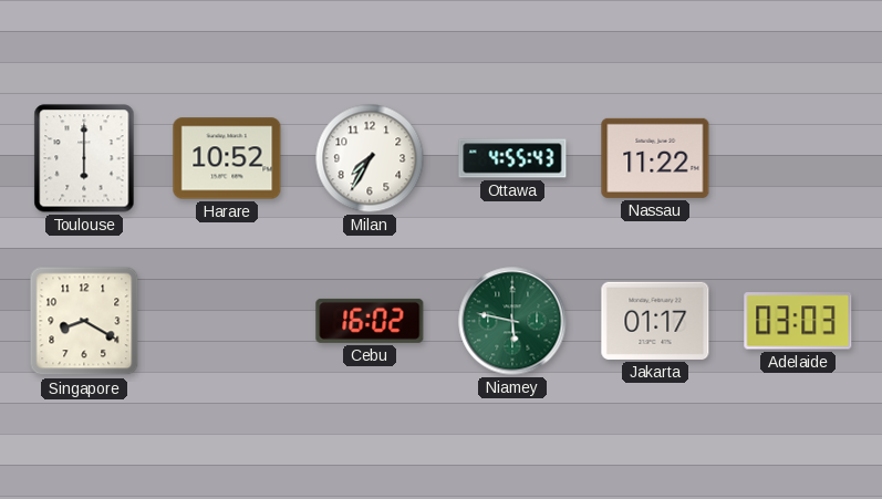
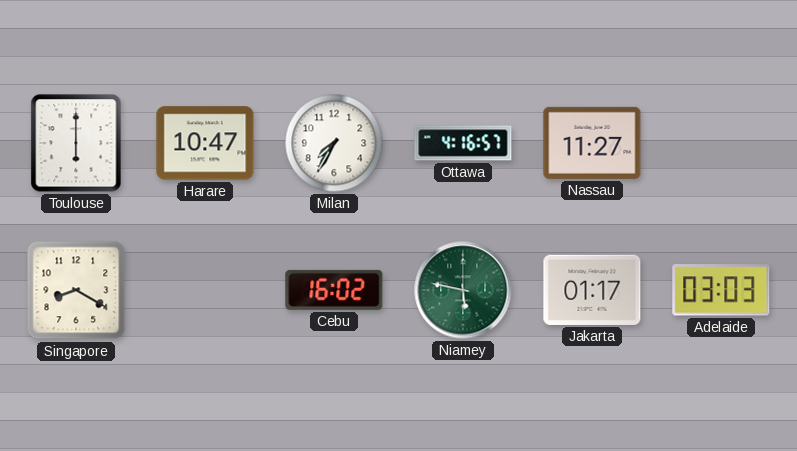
Harare: 10:52 -> 10:47
Ottawa: 4:55 -> 4:16
Nassau: 11:22 -> 11:27
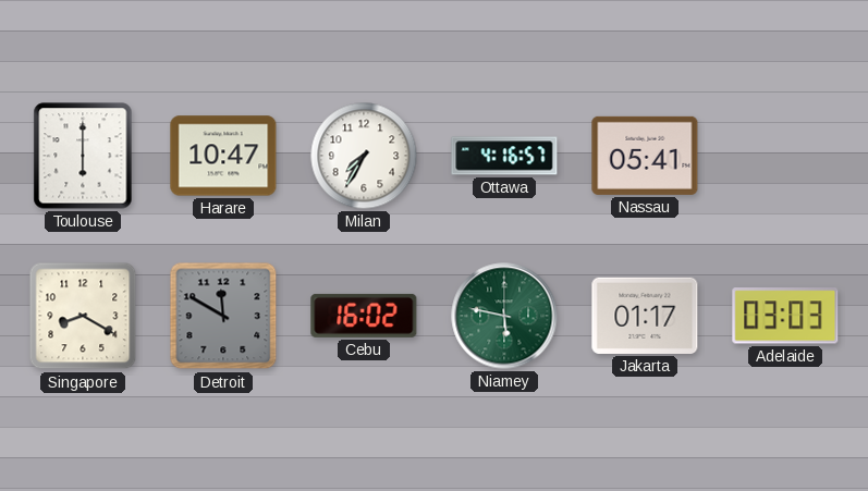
Nassau: 11:27 -> 05:41
Detroit: none -> 11:50
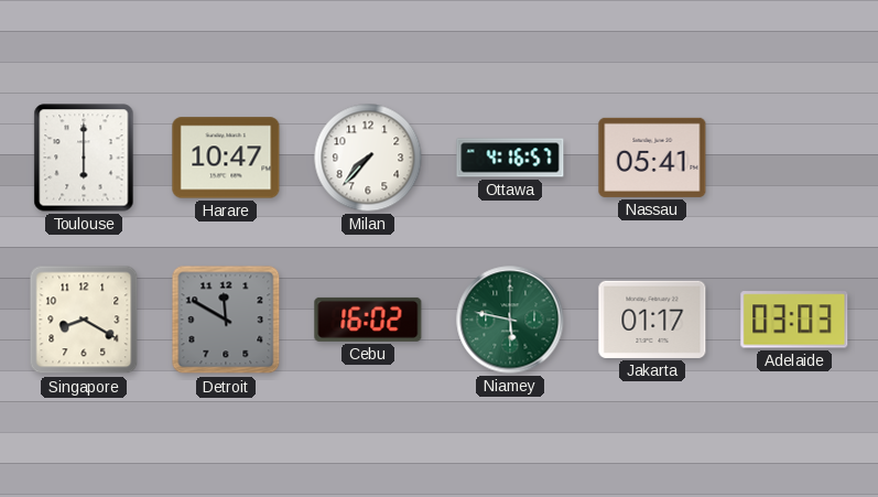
Milan: 7:35 -> 7:37
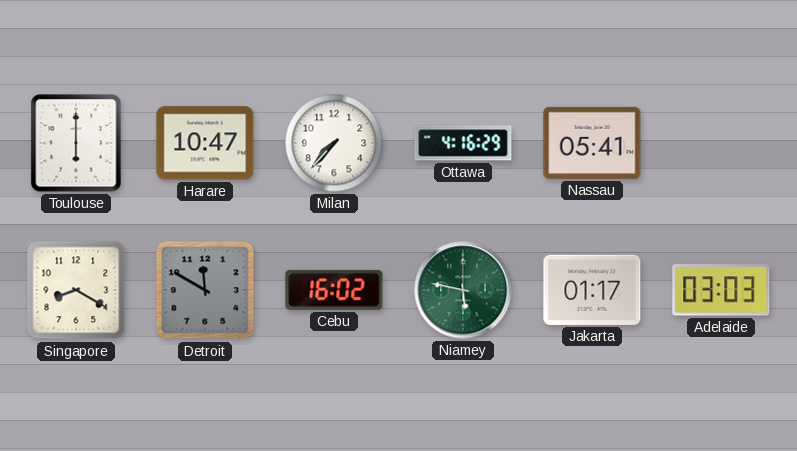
Ottawa: 4:16:57 -> 4:16:29
